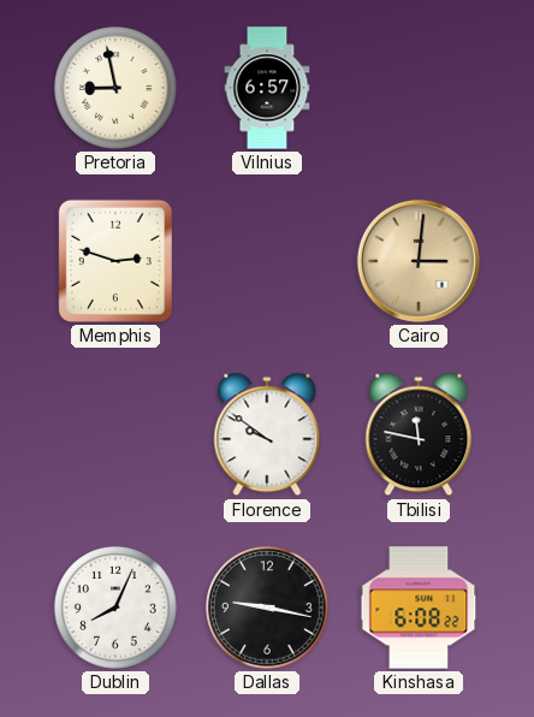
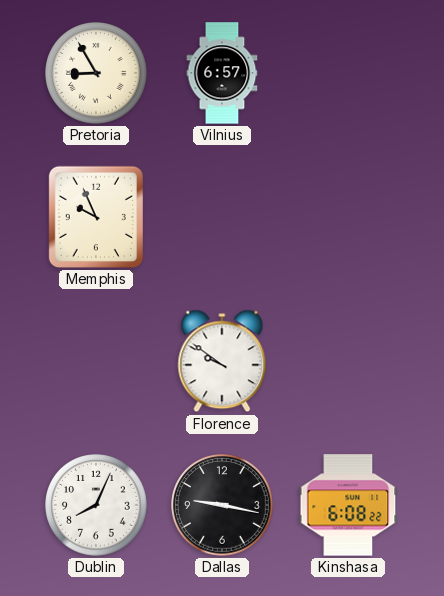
Pretoria: 8:58 -> 8:55
Memphis: 2:48 -> 9:56
Cairo: 3:01 -> none
Tbilisi: 11:47 -> none
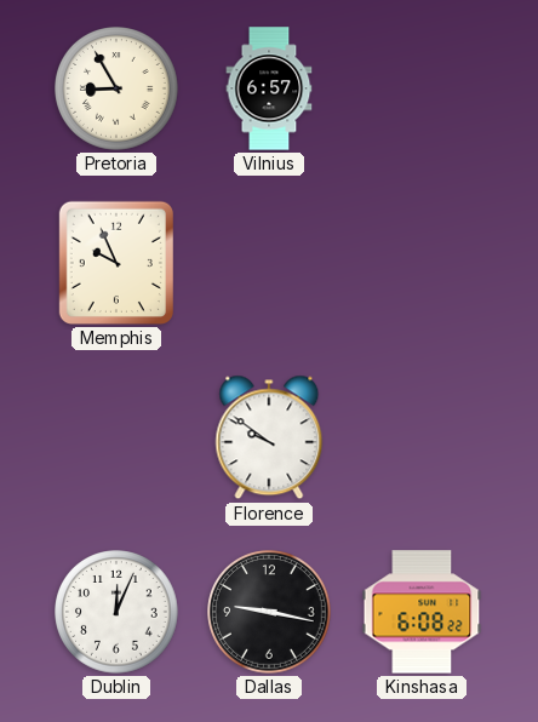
Dublin: 8:04 -> 12:04
